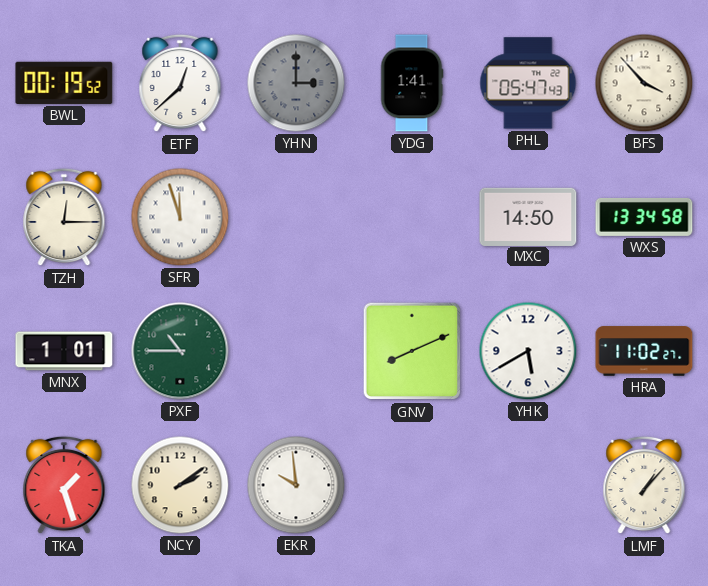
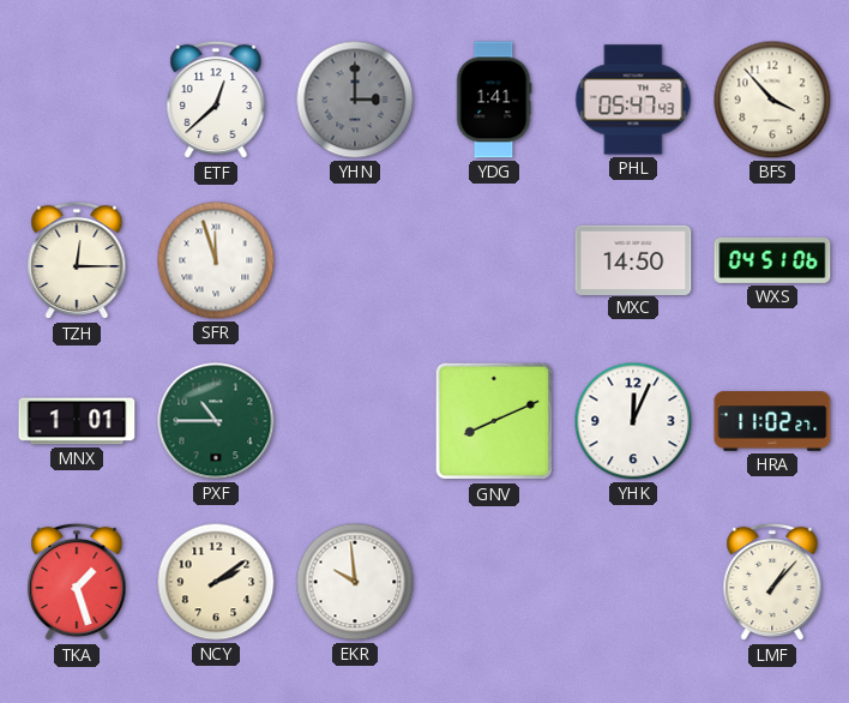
BWL: 00:19 -> none
WXS: 13:34 -> 04:51
YHK: 5:40 -> 12:04
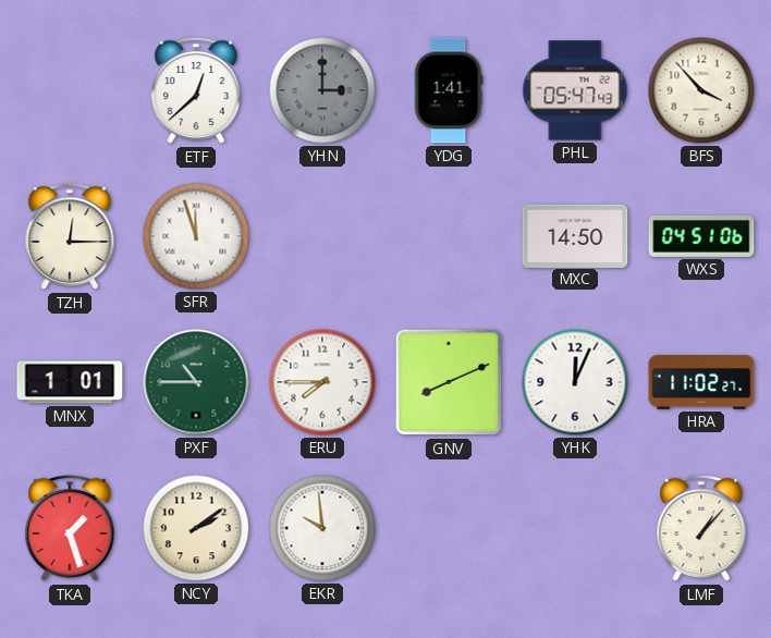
ERU: none -> 7:45
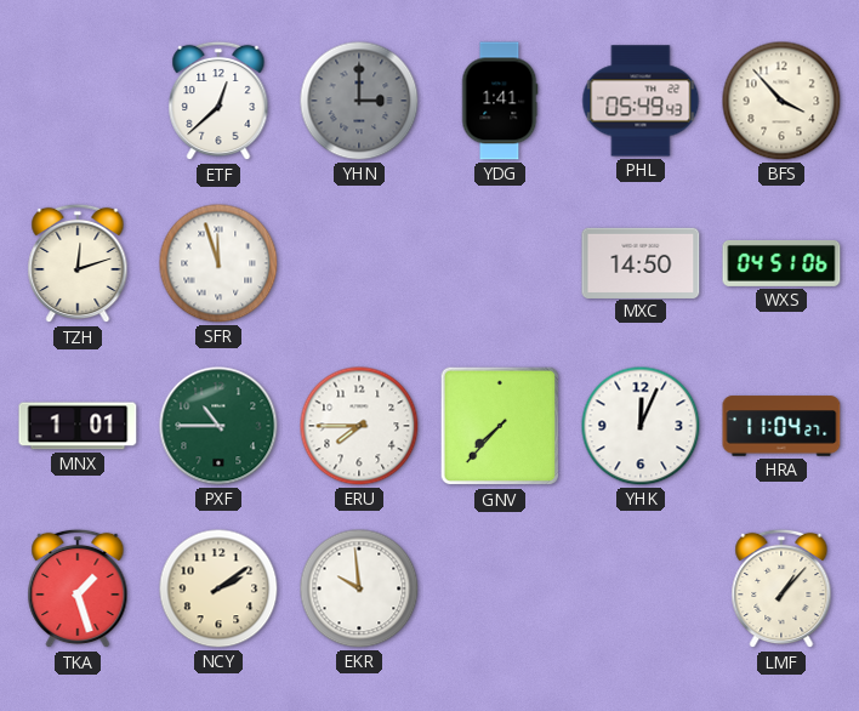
PHL: 05:47 -> 05:49
TZH: 12:15 -> 12:12
GNV: 8:11 -> 7:37
HRA: 11:02 -> 11:04
